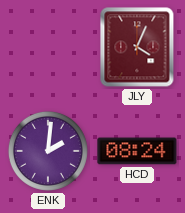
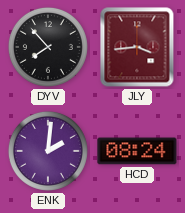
DYV: none -> 7:53
JLY: 4:04 -> 3:44
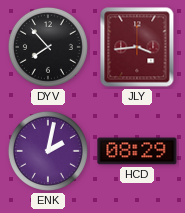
ENK: 2:01 -> 2:02
HCD: 08:24 -> 08:29
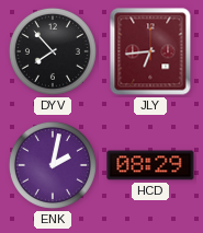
JLY: 3:44 -> 6:44
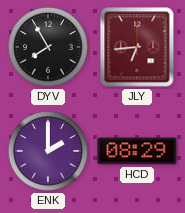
DYV: 7:53 -> 7:55
ENK: 2:02 -> 2:00
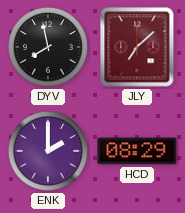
DYV: 7:55 -> 7:58
JLY: 6:44 -> 7:08
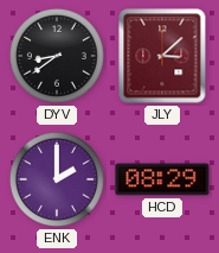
DYV: 7:58 -> 8:39
JLY: 7:08 -> 3:08
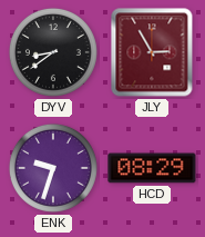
JLY: 3:08 -> 2:55
ENK: 2:00 -> 9:33
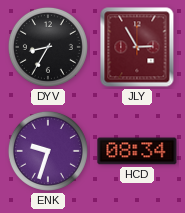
DYV: 8:39 -> 8:35
HCD: 08:29 -> 08:34
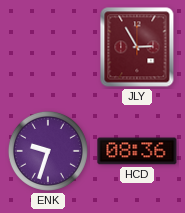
DYV: 8:35 -> none
HCD: 08:34 -> 08:36
